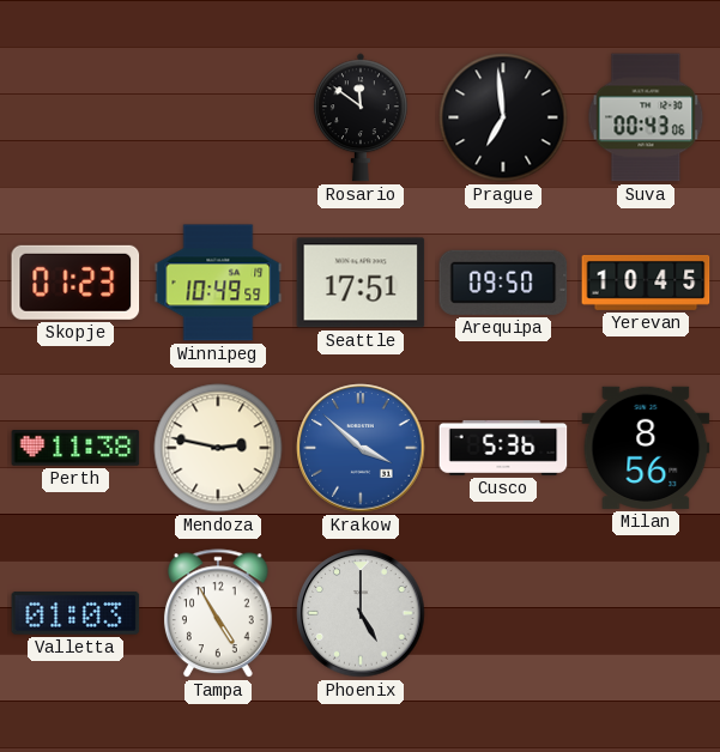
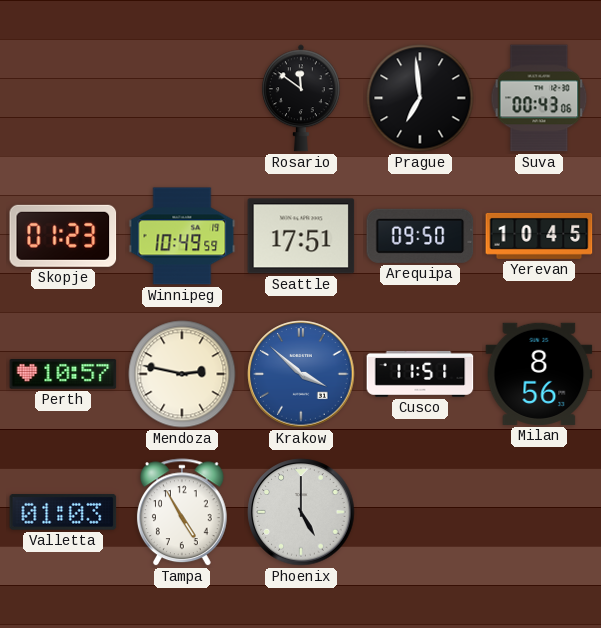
Perth: 11:38 -> 10:57
Cusco: 5:36 -> 11:51
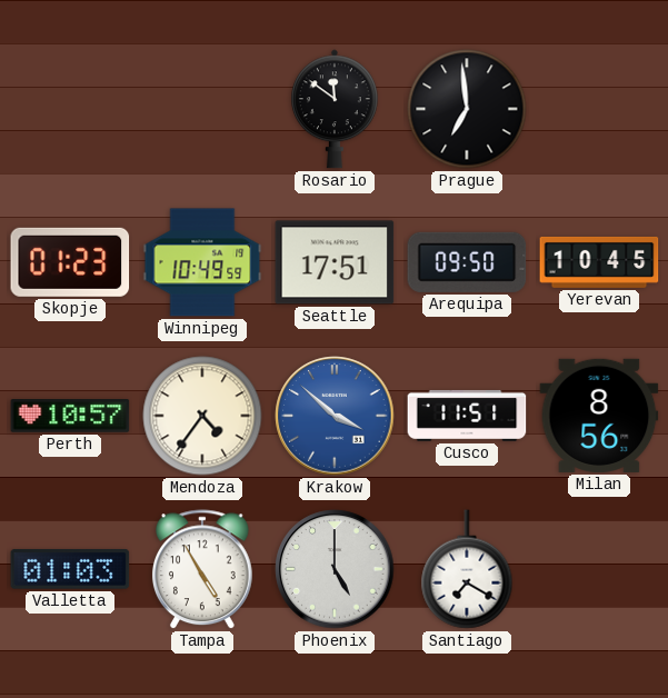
Suva: 00:43 -> none
Mendoza: 2:47 -> 4:36
Santiago: none -> 7:20
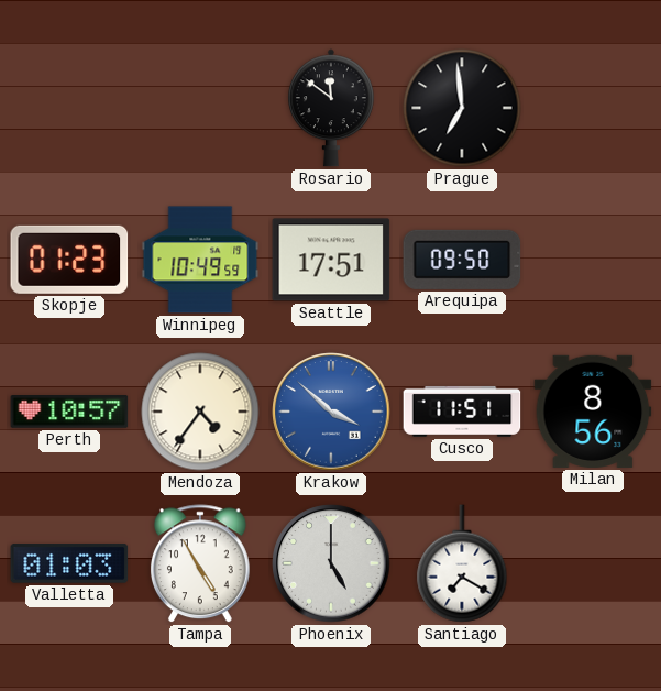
Yerevan: 10:45 -> none
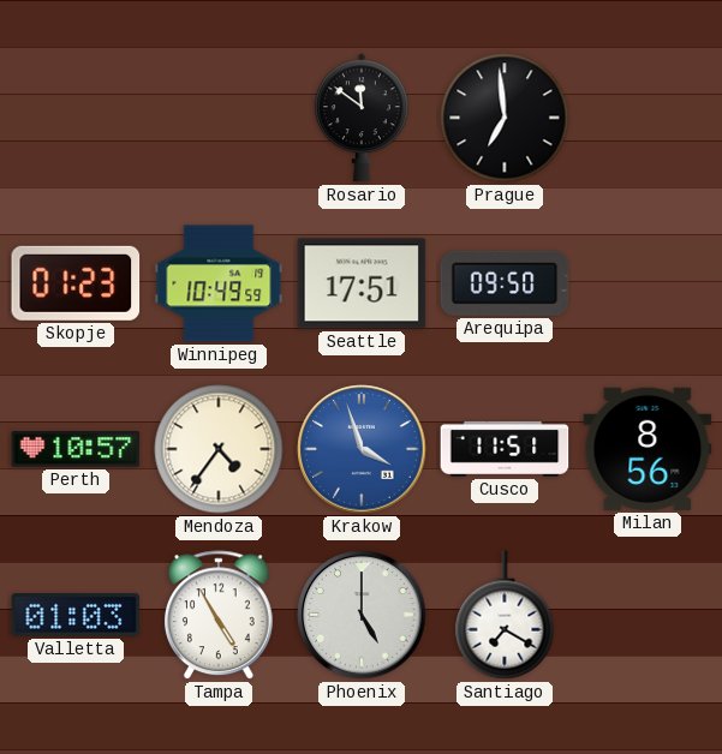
Krakow: 3:52 -> 3:57
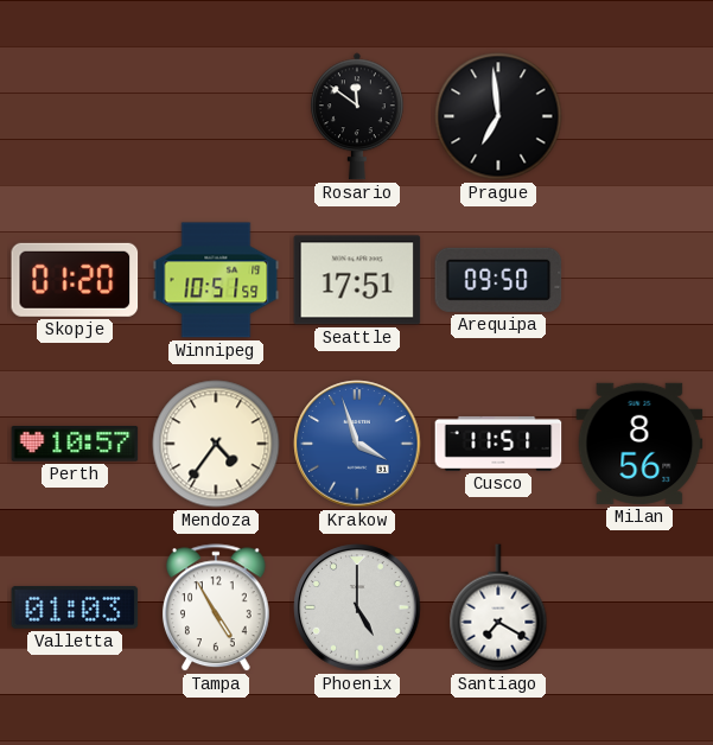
Skopje: 01:23 -> 01:20
Winnipeg: 10:49 -> 10:51
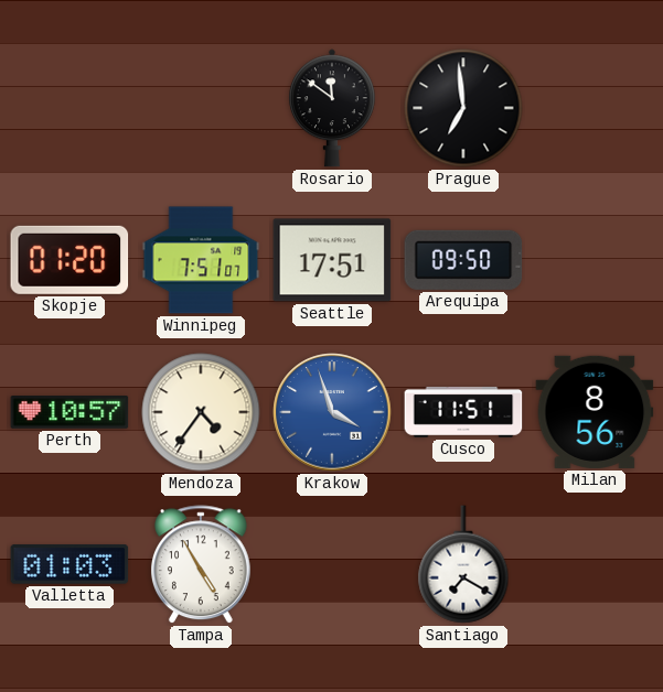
Winnipeg: 10:51 -> 7:51
Phoenix: 5:00 -> none
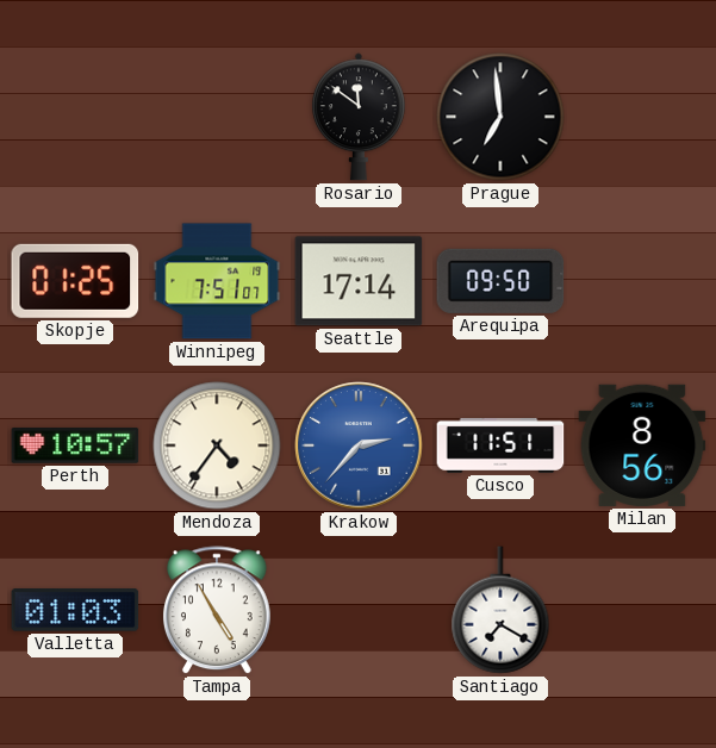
Skopje: 01:20 -> 01:25
Seattle: 17:51 -> 17:14
Krakow: 3:57 -> 2:37
